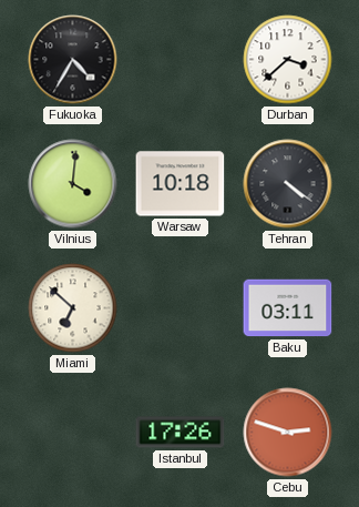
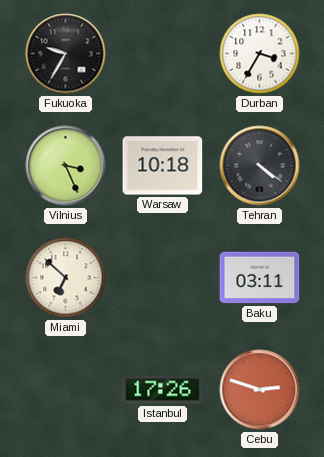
Fukuoka: 4:35 -> 9:35
Durban: 3:38 -> 3:35
Vilnius: 4:01 -> 3:26
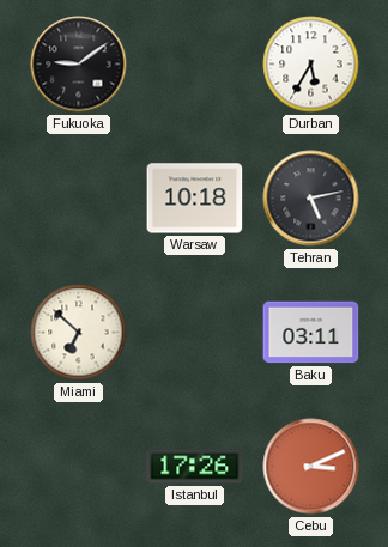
Fukuoka: 9:35 -> 9:09
Durban: 3:35 -> 5:35
Vilnius: 3:26 -> none
Tehran: 4:21 -> 5:13
Cebu: 2:48 -> 3:11
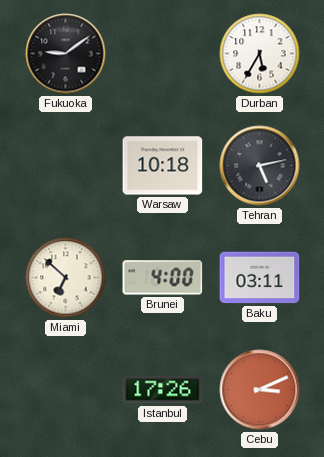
Brunei: none -> 4:00
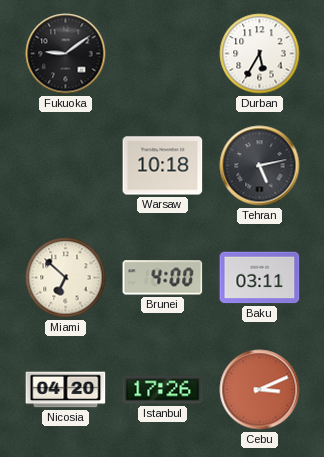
Nicosia: none -> 04:20
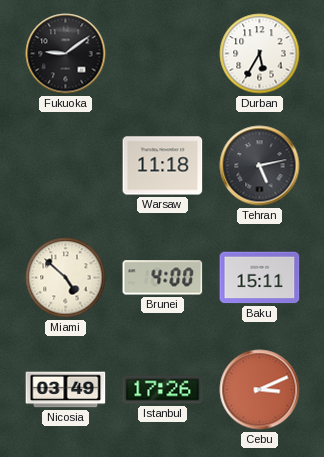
Warsaw: 10:18 -> 11:18
Miami: 6:52 -> 4:52
Baku: 03:11 -> 15:11
Nicosia: 04:20 -> 03:49
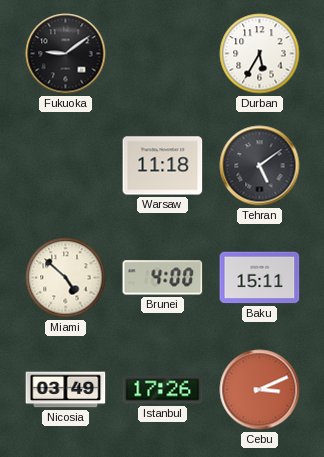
Tehran: 5:13 -> 5:09
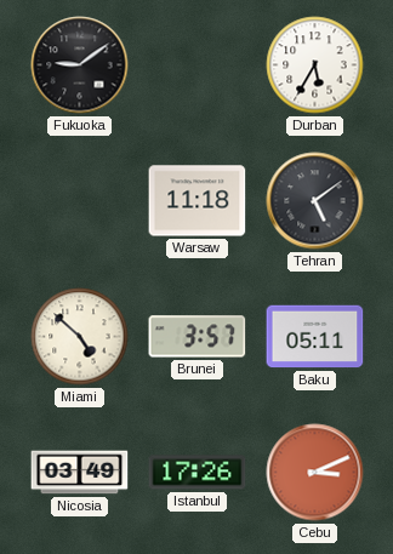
Brunei: 4:00 -> 3:57
Baku: 15:11 -> 05:11
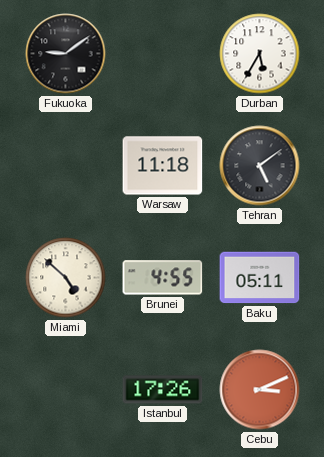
Brunei: 3:57 -> 4:55
Nicosia: 03:49 -> none
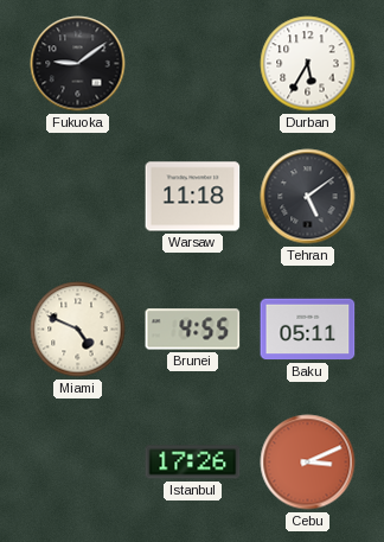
Miami: 4:52 -> 4:49
